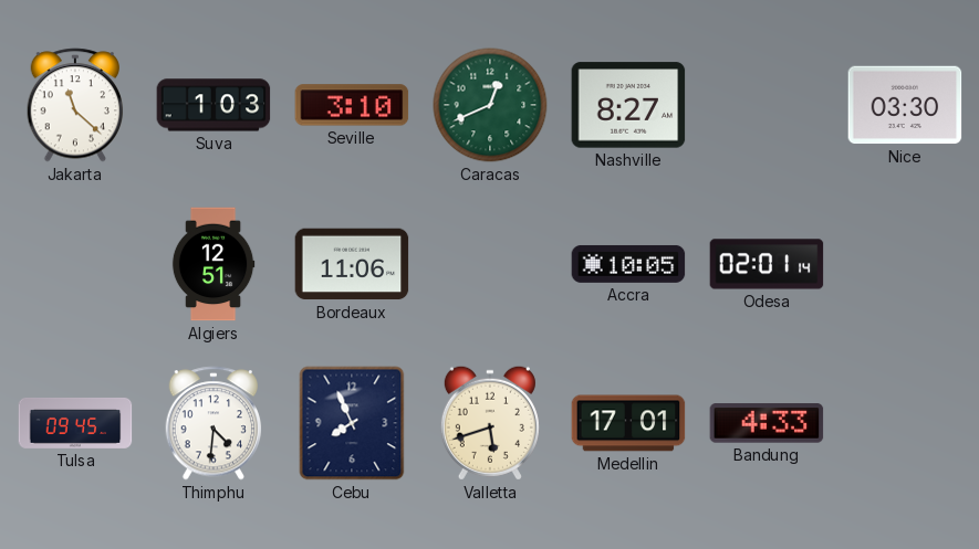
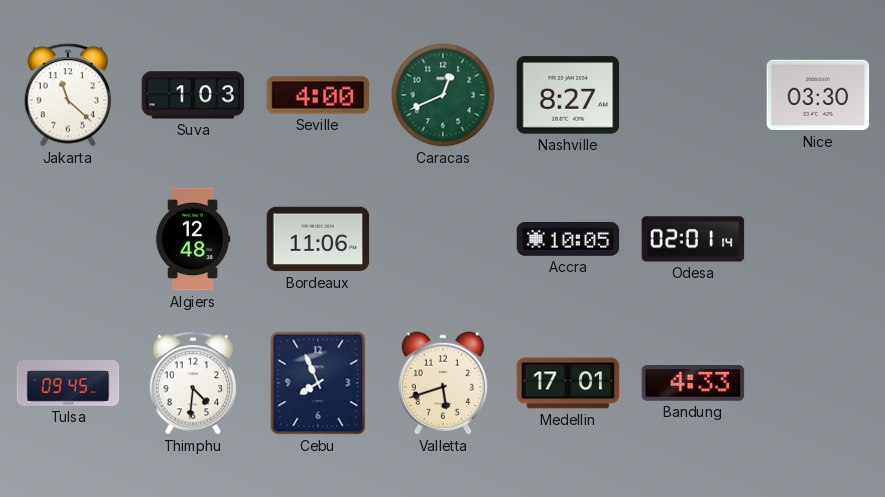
Seville: 3:10 -> 4:00
Algiers: 12:51 -> 12:48
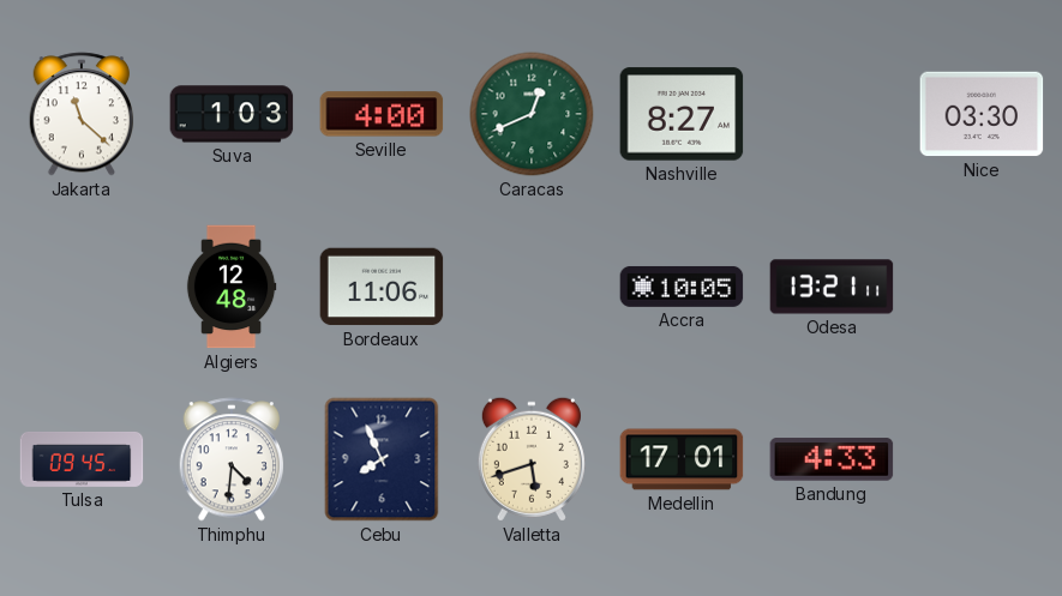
Odesa: 02:01 -> 13:21
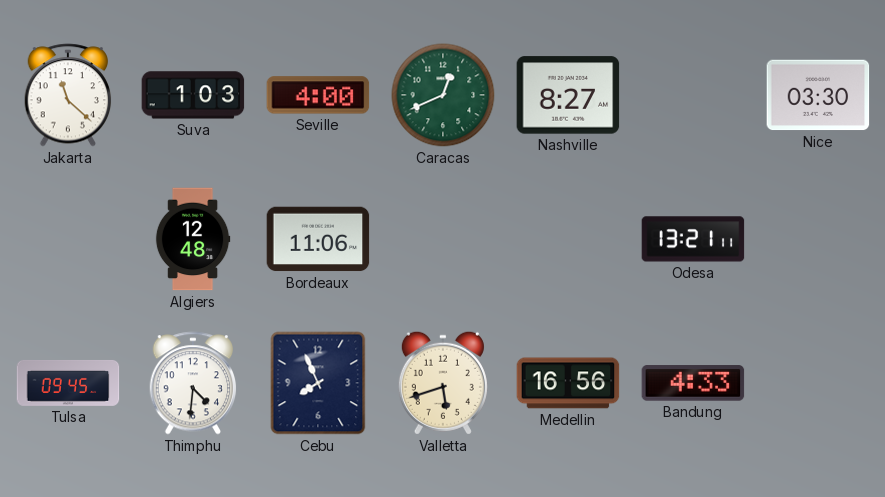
Accra: 10:05 -> none
Medellin: 17:01 -> 16:56
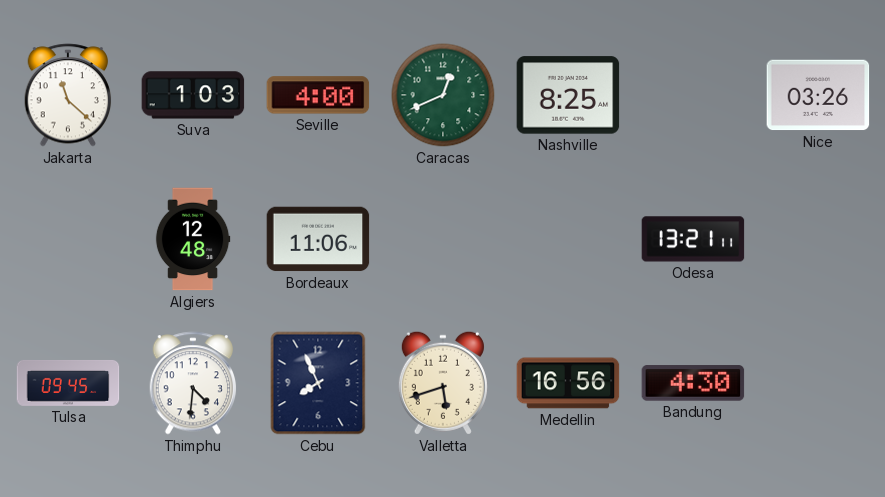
Nashville: 8:27 -> 8:25
Nice: 03:30 -> 03:26
Bandung: 4:33 -> 4:30
